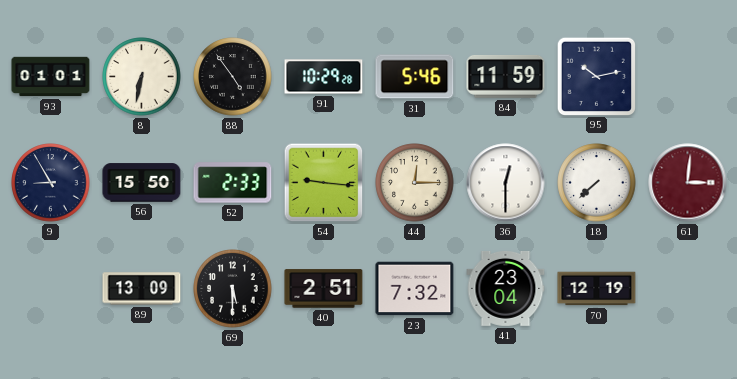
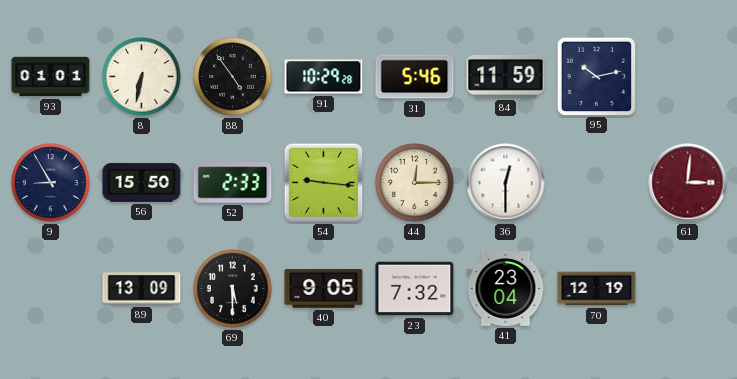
18: 7:38 -> none
40: 2:51 -> 9:05
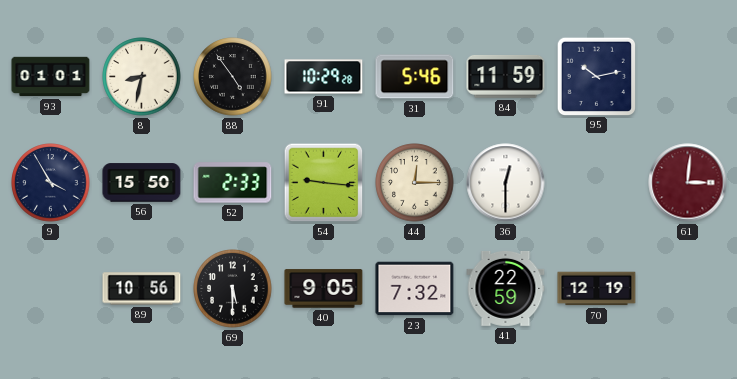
8: 6:32 -> 8:32
9: 8:55 -> 3:55
89: 13:09 -> 10:56
41: 23:04 -> 22:59
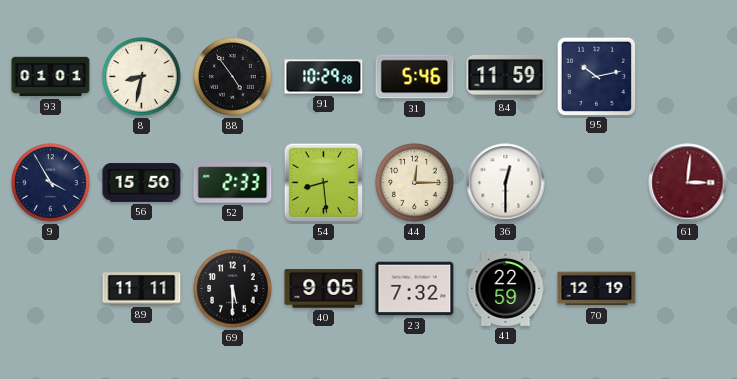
54: 9:16 -> 8:29
89: 10:56 -> 11:11
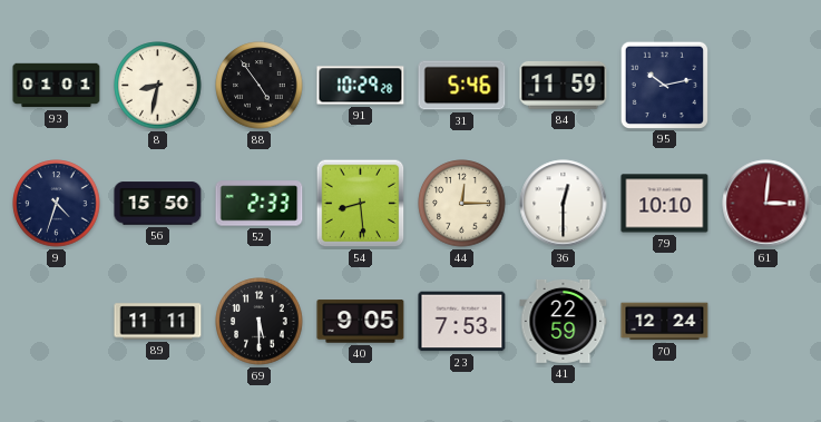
9: 3:55 -> 4:33
79: none -> 10:10
23: 7:32 -> 7:53
70: 12:19 -> 12:24
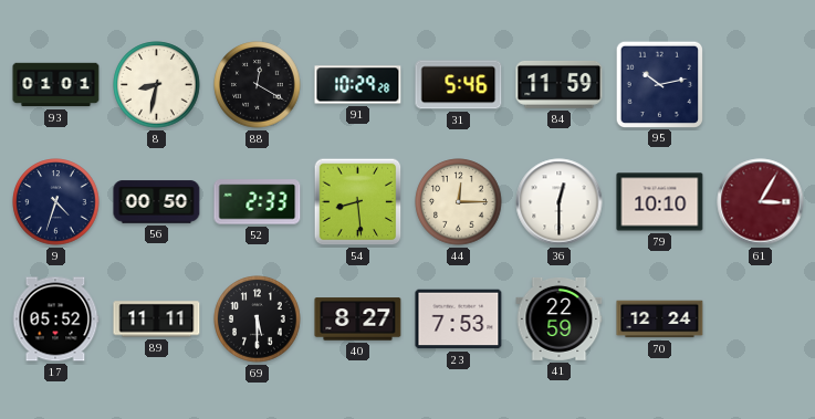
88: 4:54 -> 12:20
56: 15:50 -> 00:50
61: 3:01 -> 3:05
17: none -> 05:52
40: 9:05 -> 8:27
